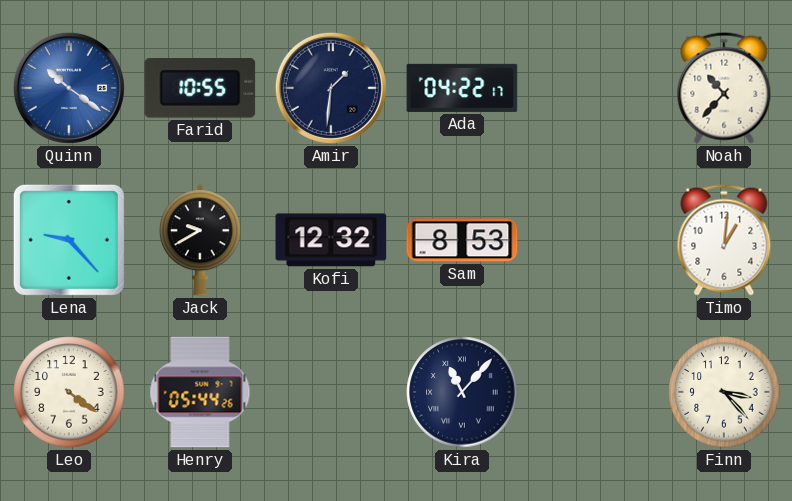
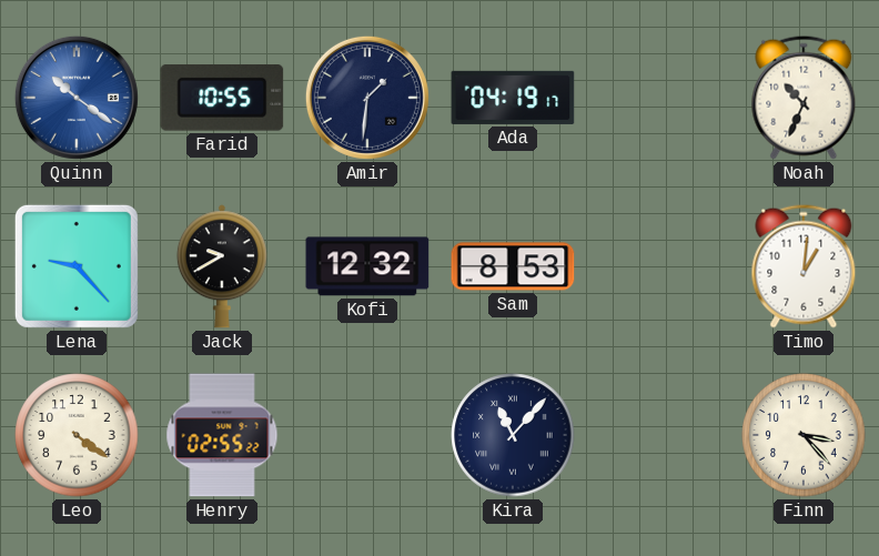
Ada: 04:22 -> 04:19
Noah: 10:37 -> 10:34
Henry: 05:44 -> 02:55
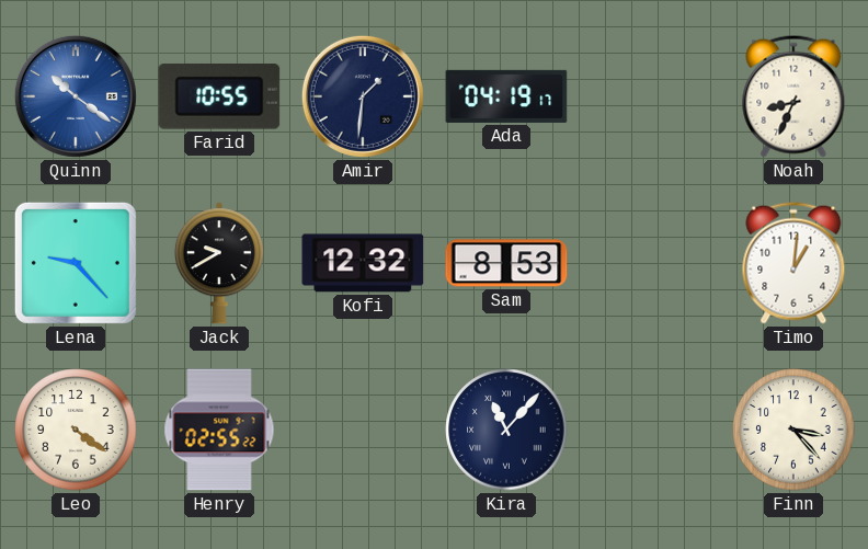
Noah: 10:34 -> 8:34
